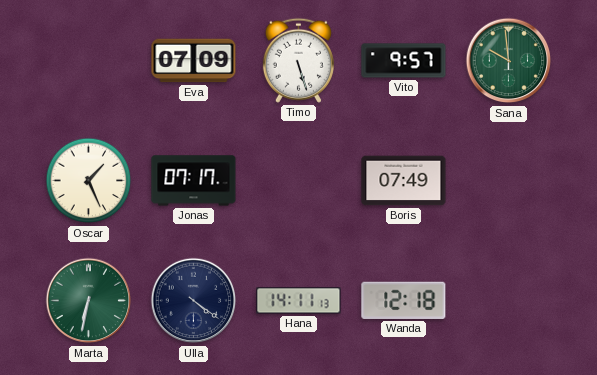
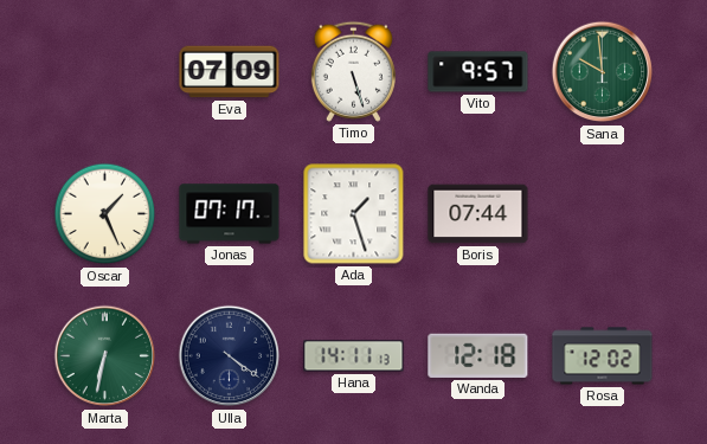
Ada: none -> 1:27
Boris: 07:49 -> 07:44
Rosa: none -> 12:02
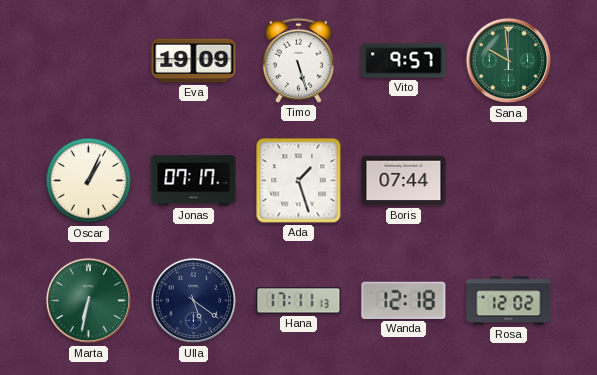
Eva: 07:09 -> 19:09
Oscar: 1:26 -> 1:04
Ulla: 4:21 -> 5:21
Hana: 14:11 -> 17:11
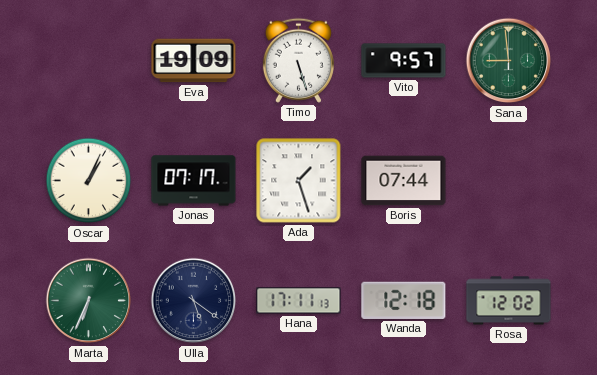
Sana: 9:59 -> 8:59
Marta: 6:32 -> 6:34
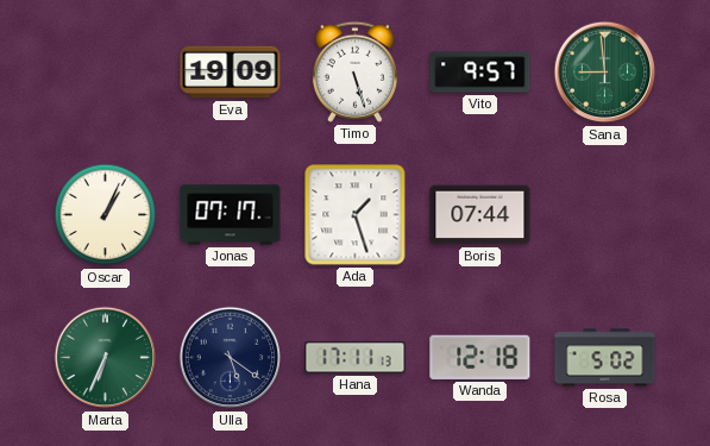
Rosa: 12:02 -> 5:02
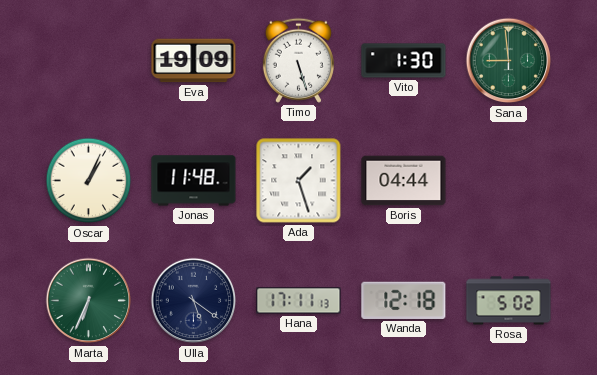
Vito: 9:57 -> 1:30
Jonas: 07:17 -> 11:48
Boris: 07:44 -> 04:44
